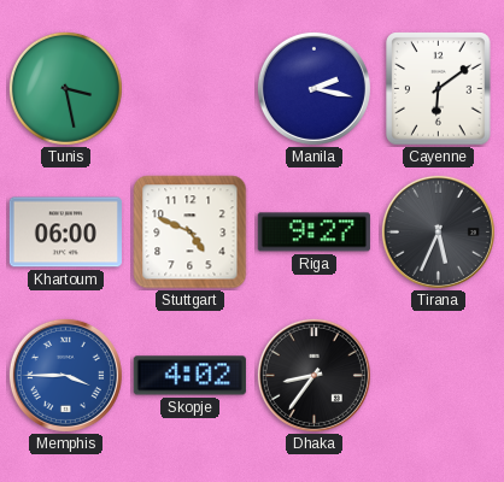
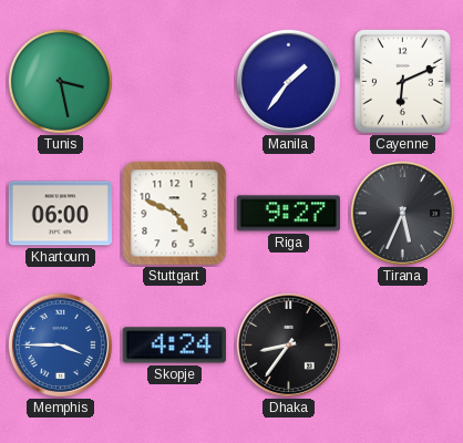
Manila: 2:17 -> 1:36
Cayenne: 6:09 -> 6:11
Skopje: 4:02 -> 4:24
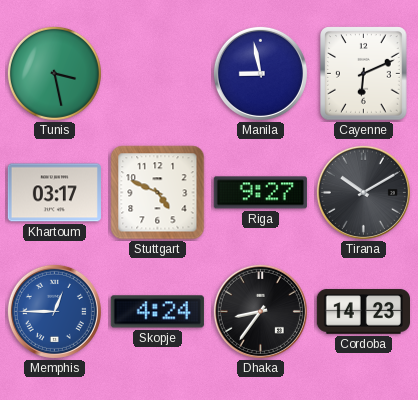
Manila: 1:36 -> 8:58
Khartoum: 06:00 -> 03:17
Tirana: 5:34 -> 10:10
Memphis: 3:45 -> 12:45
Cordoba: none -> 14:23
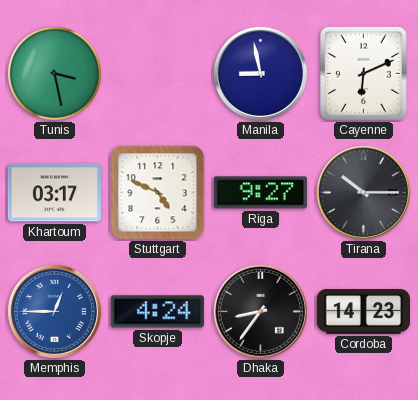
Tirana: 10:10 -> 10:15
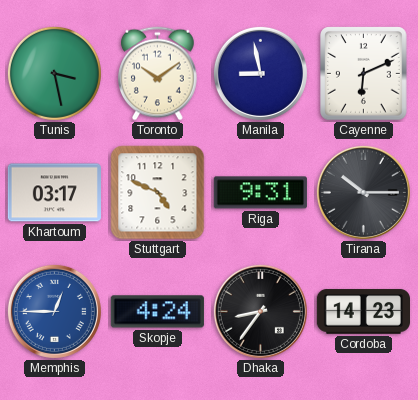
Toronto: none -> 10:09
Riga: 9:27 -> 9:31
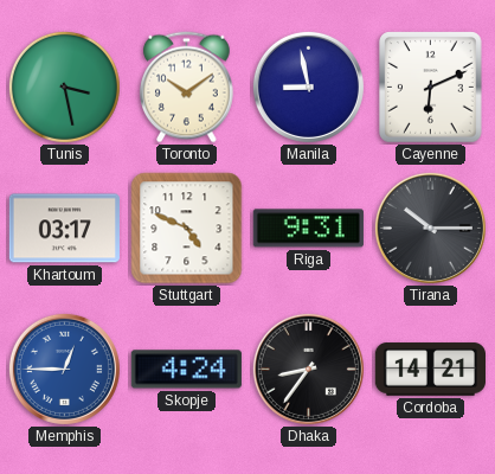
Cordoba: 14:23 -> 14:21
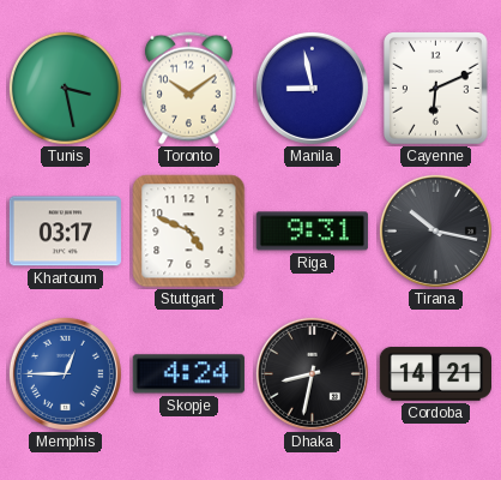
Tirana: 10:15 -> 10:17
Dhaka: 8:36 -> 8:32
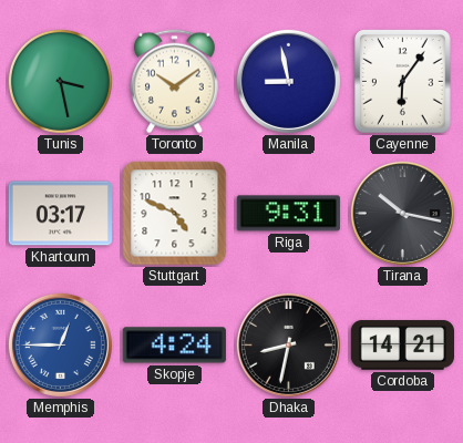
Cayenne: 6:11 -> 6:06
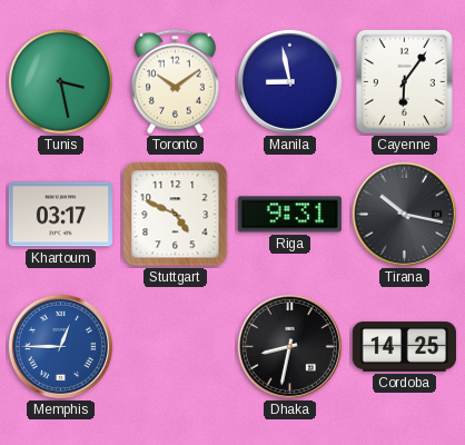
Skopje: 4:24 -> none
Cordoba: 14:21 -> 14:25
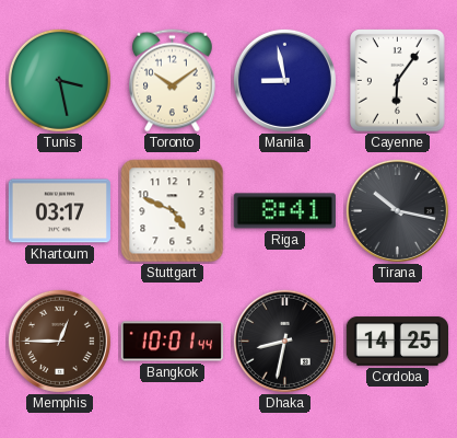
Riga: 9:31 -> 8:41
Memphis dial: blue -> brown
Bangkok: none -> 10:01
